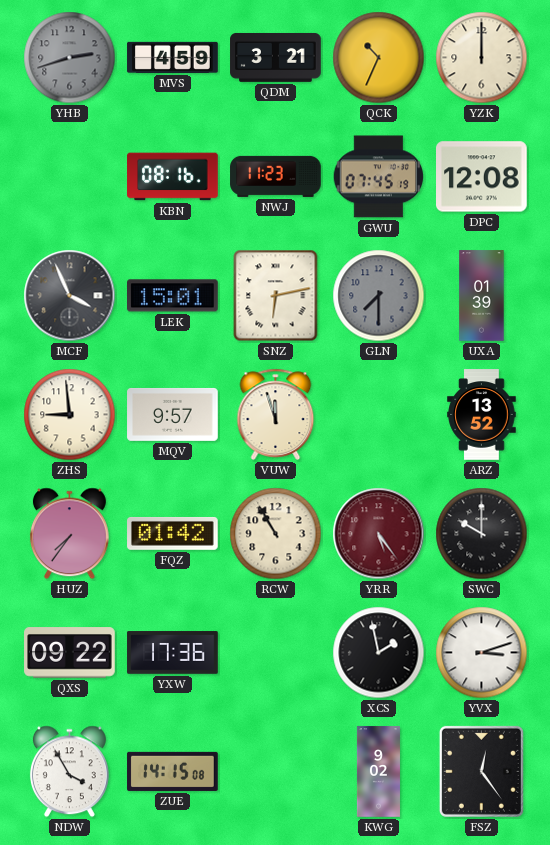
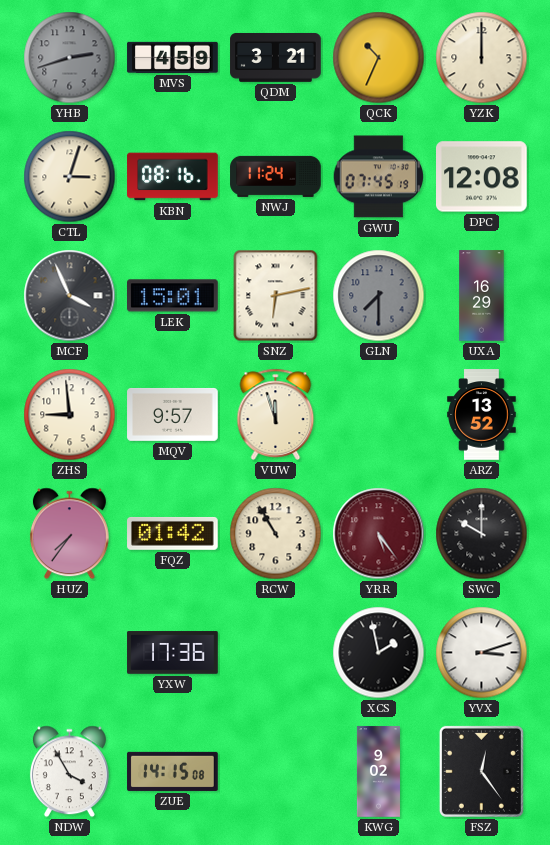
CTL: none -> 3:03
NWJ: 11:23 -> 11:24
UXA: 01:39 -> 16:29
QXS: 09:22 -> none
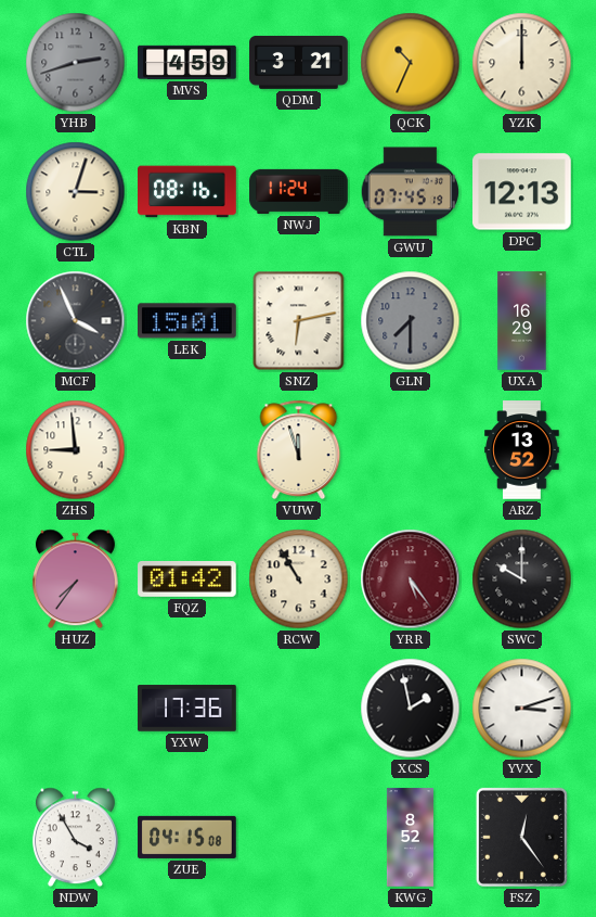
DPC: 12:08 -> 12:13
MQV: 9:57 -> none
ZUE: 14:15 -> 04:15
KWG: 9:02 -> 8:52
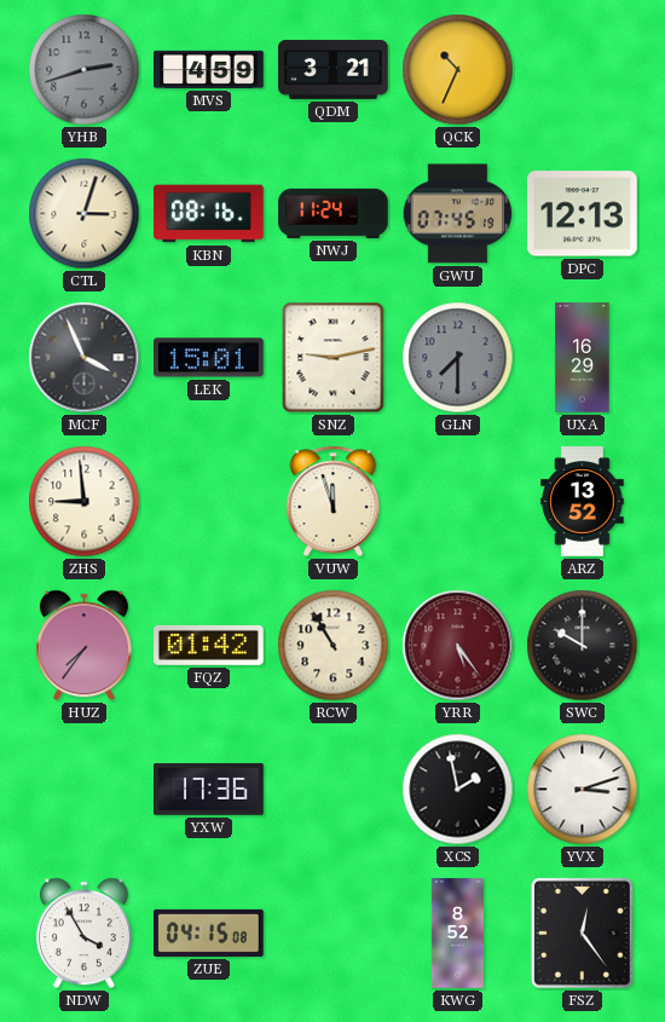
YZK: 12:00 -> none
SNZ: 6:13 -> 9:13
